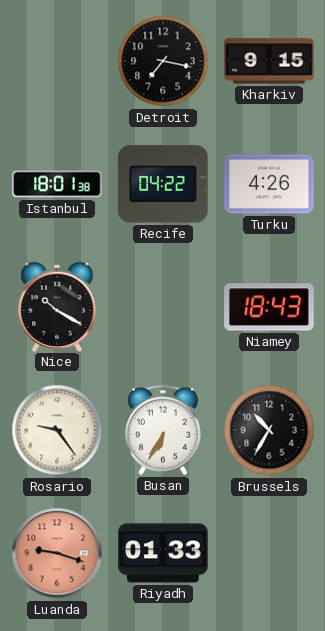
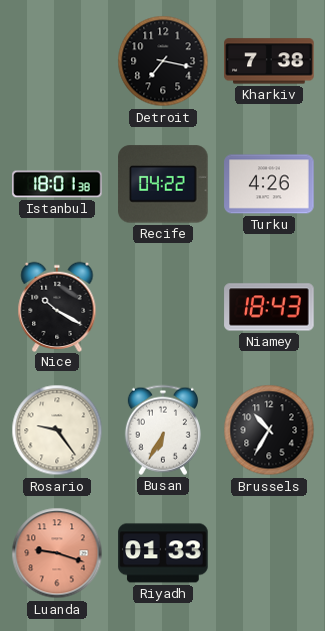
Kharkiv: 9:15 -> 7:38
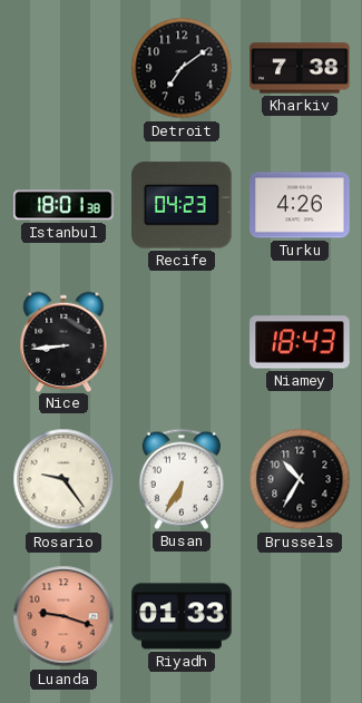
Detroit: 7:17 -> 7:09
Recife: 04:22 -> 04:23
Nice: 10:20 -> 8:44
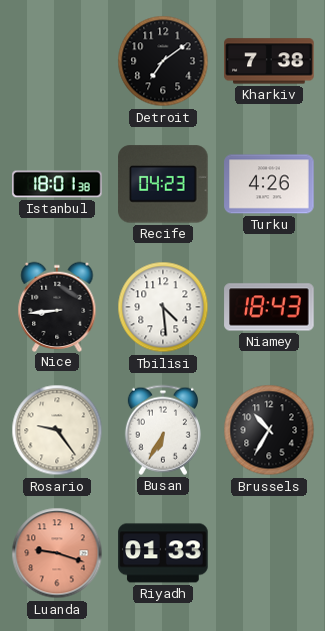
Tbilisi: none -> 4:29
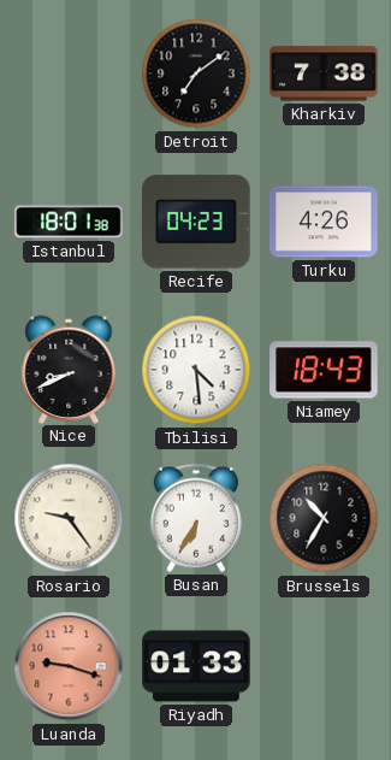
Nice: 8:44 -> 8:41
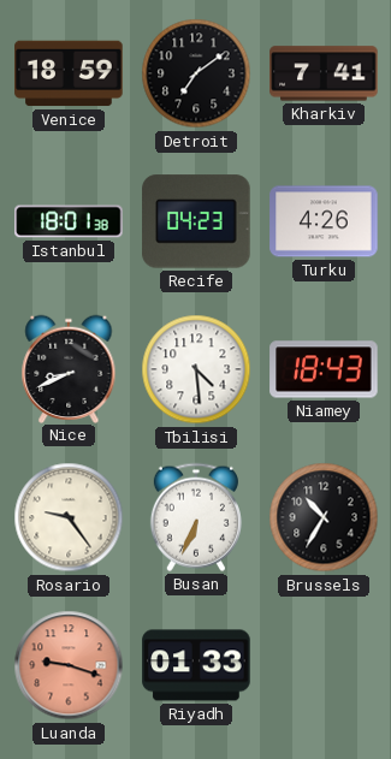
Venice: none -> 18:59
Kharkiv: 7:38 -> 7:41
Busan: 6:35 -> 6:34
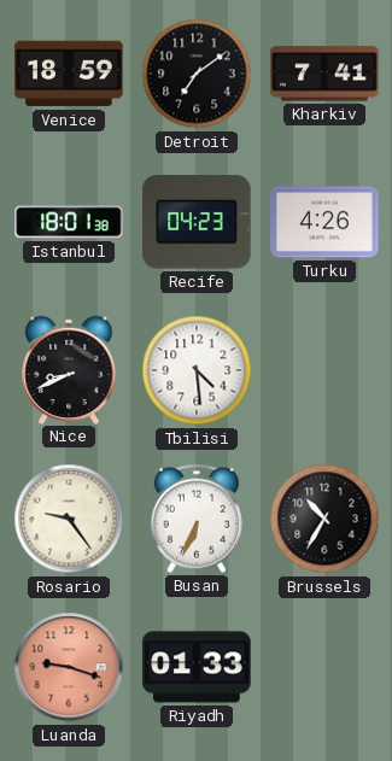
Niamey: 18:43 -> none
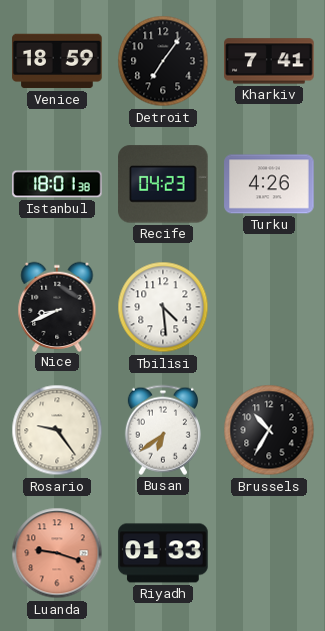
Detroit: 7:09 -> 7:06
Busan: 6:34 -> 6:39
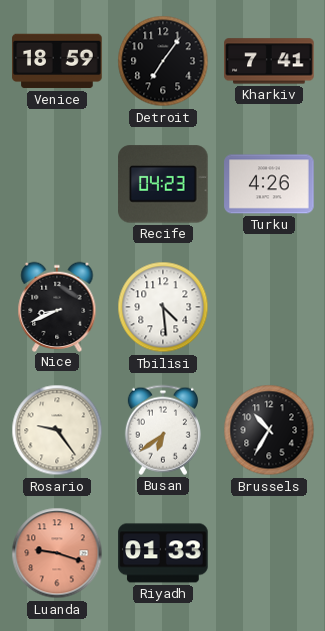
Istanbul: 18:01 -> none
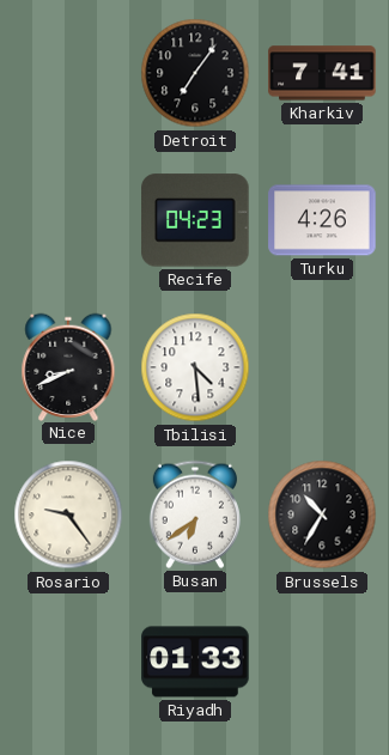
Venice: 18:59 -> none
Luanda: 9:18 -> none
